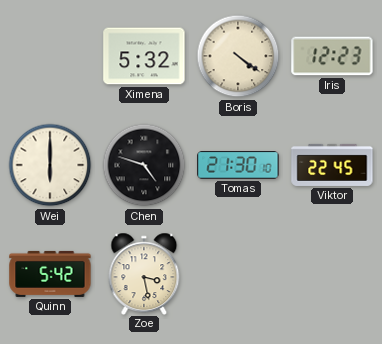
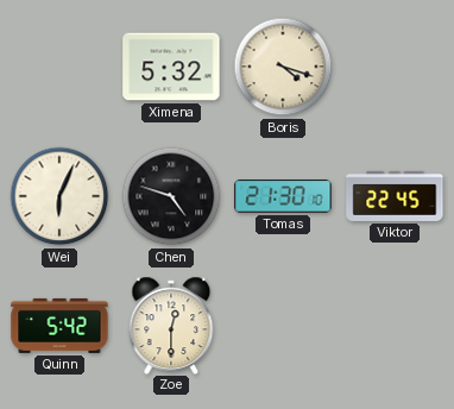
Boris: 4:21 -> 4:18
Iris: 12:23 -> none
Wei: 6:00 -> 6:04
Zoe: 3:28 -> 12:30
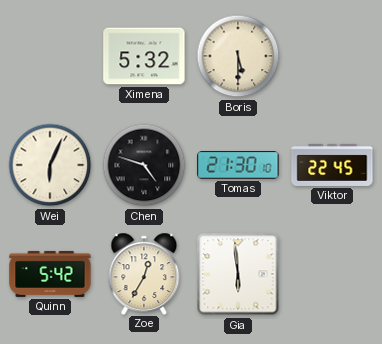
Boris: 4:18 -> 5:30
Zoe: 12:30 -> 12:35
Gia: none -> 5:59
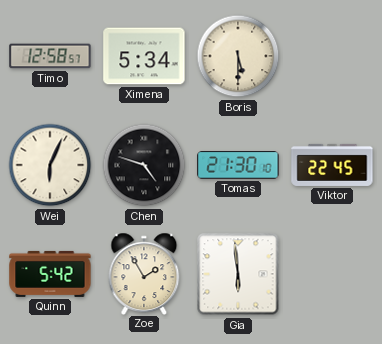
Timo: none -> 12:58
Ximena: 5:32 -> 5:34
Zoe: 12:35 -> 1:55
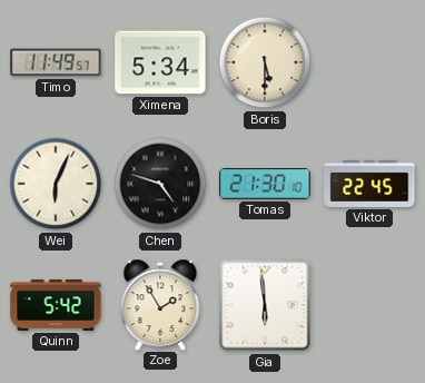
Timo: 12:58 -> 11:49
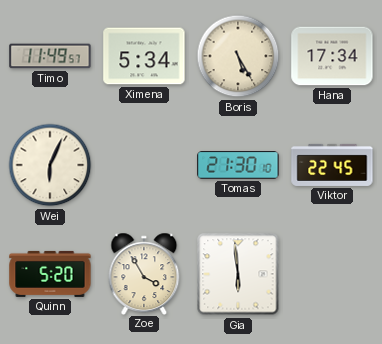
Boris: 5:30 -> 5:25
Hana: none -> 17:34
Chen: 4:48 -> none
Quinn: 5:42 -> 5:20
Zoe: 1:55 -> 3:55
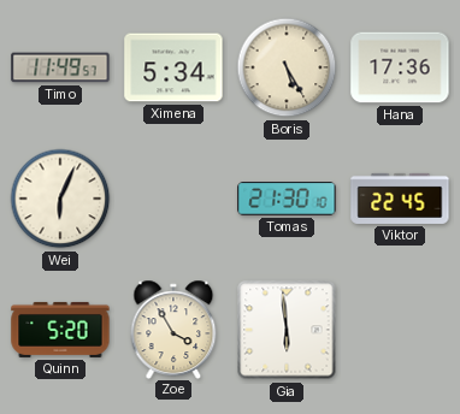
Hana: 17:34 -> 17:36
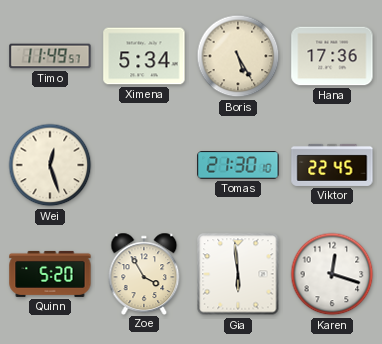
Wei: 6:04 -> 12:27
Karen: none -> 12:18
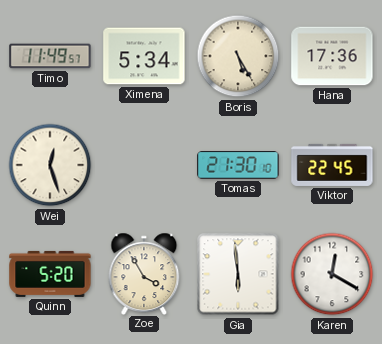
Karen: 12:18 -> 12:20
